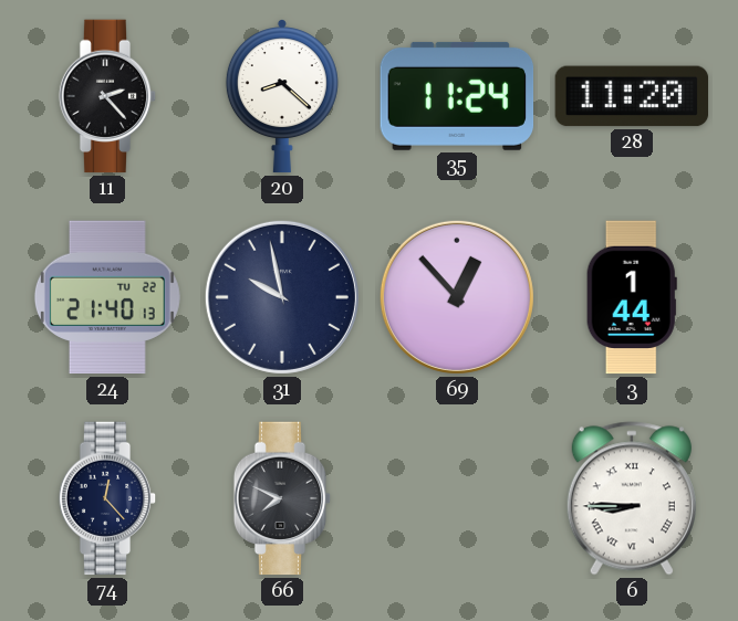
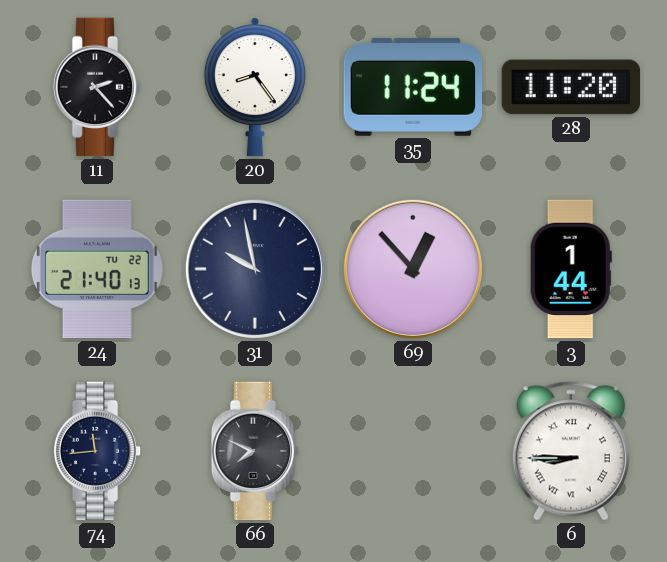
20: 8:22 -> 8:24
74: 12:23 -> 11:44
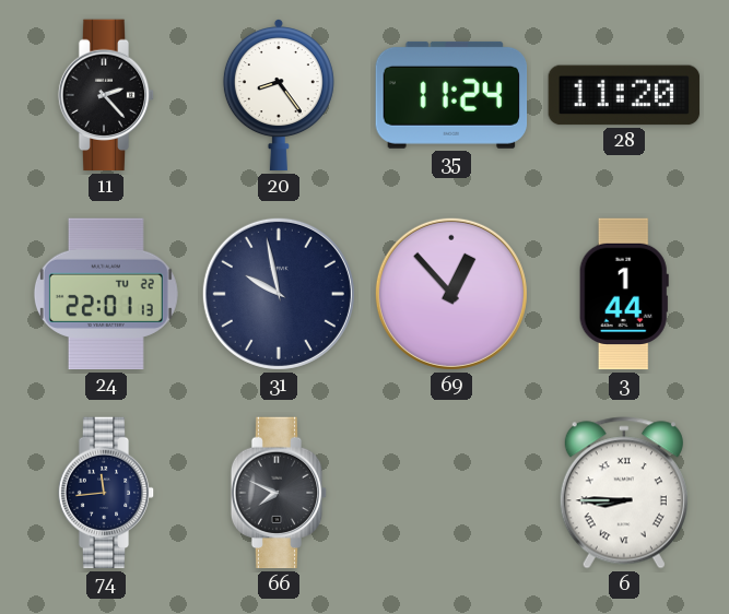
24: 21:40 -> 22:01
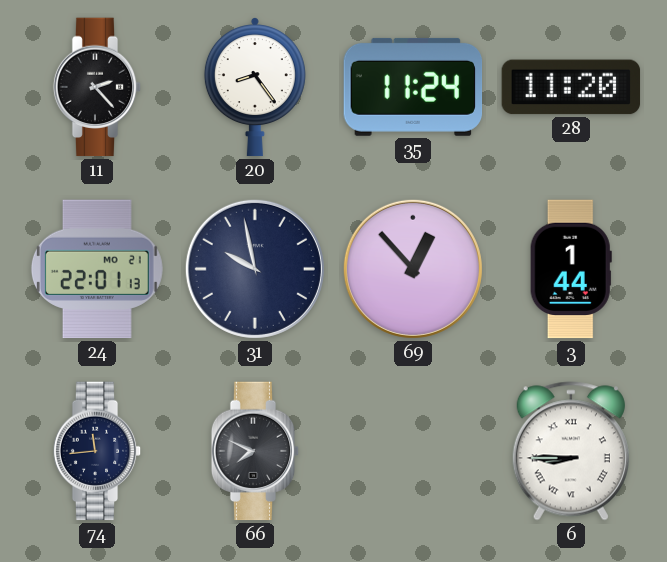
24 date: TU 22 -> MO 21
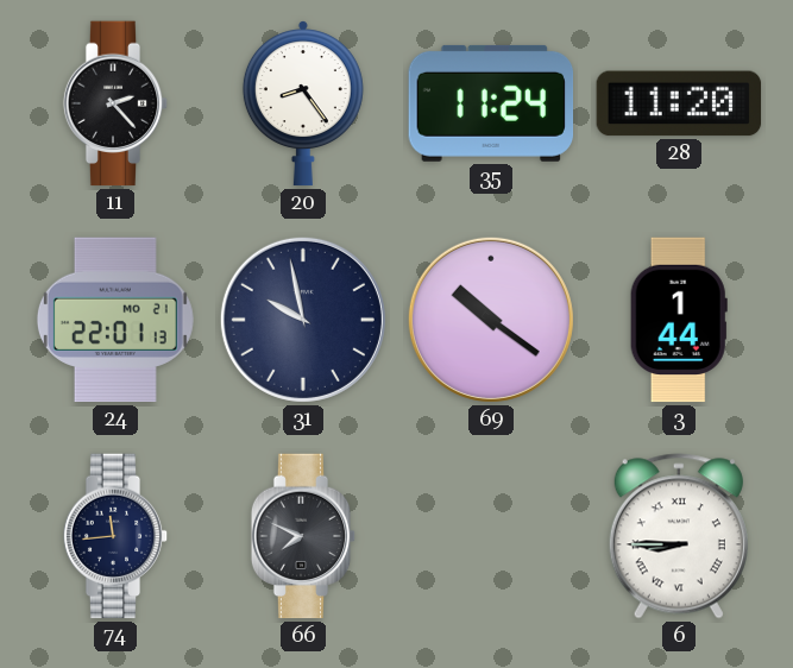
69: 12:53 -> 10:21
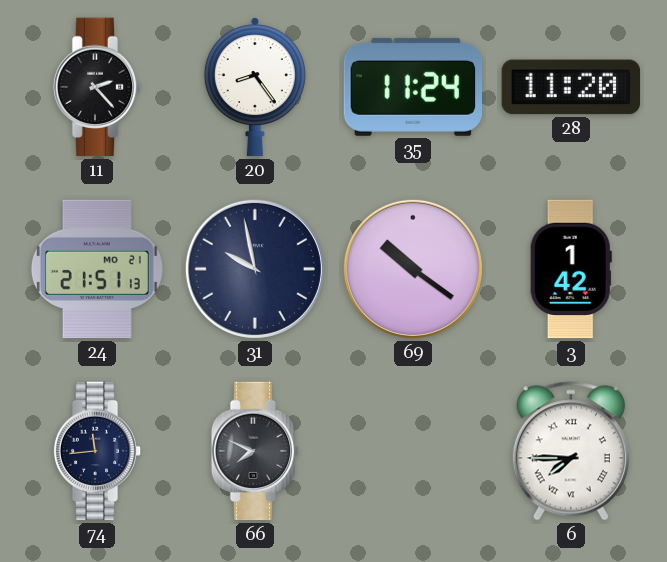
24: 22:01 -> 21:51
3: 1:44 -> 1:42
6: 8:45 -> 7:45
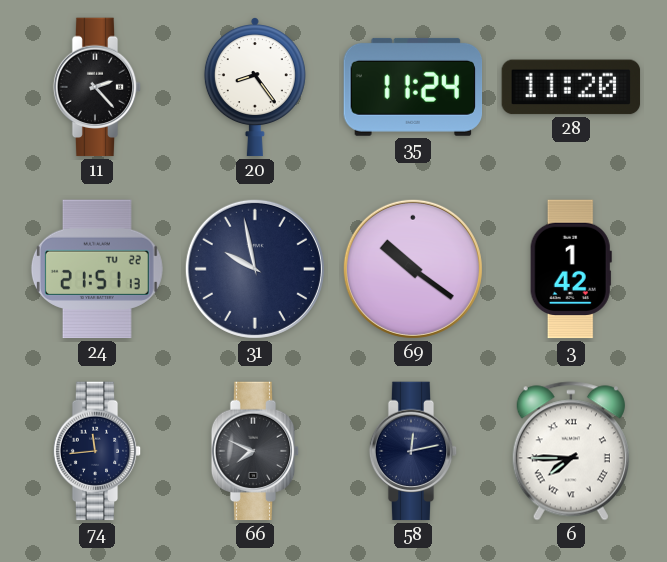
24 date: MO 21 -> TU 22
58: none -> 12:13
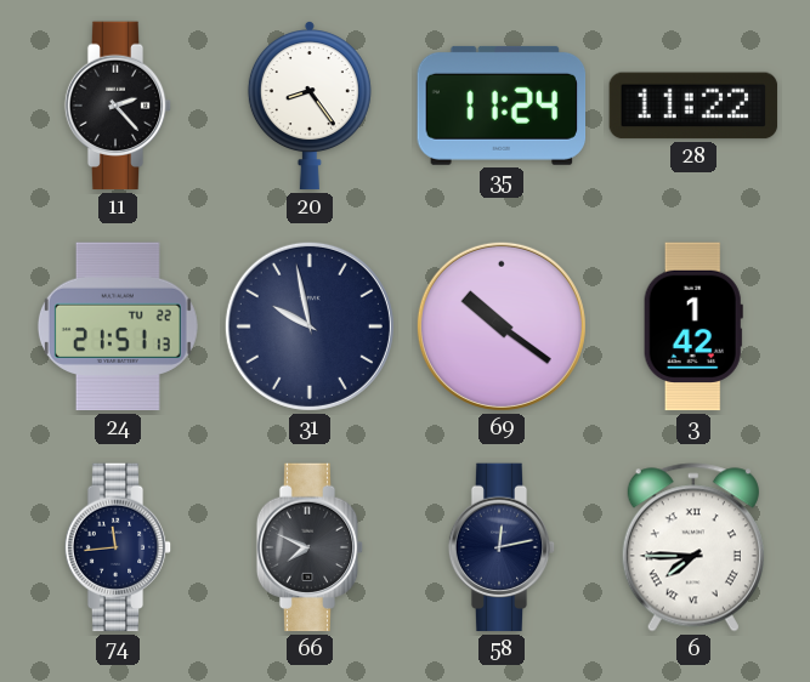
28: 11:20 -> 11:22
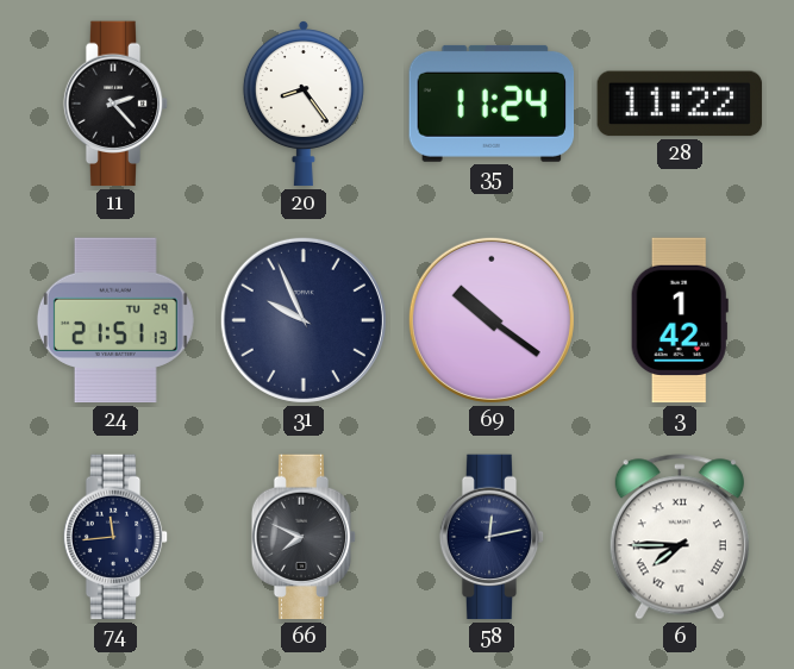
24 date: TU 22 -> TU 29
31: 9:58 -> 9:56
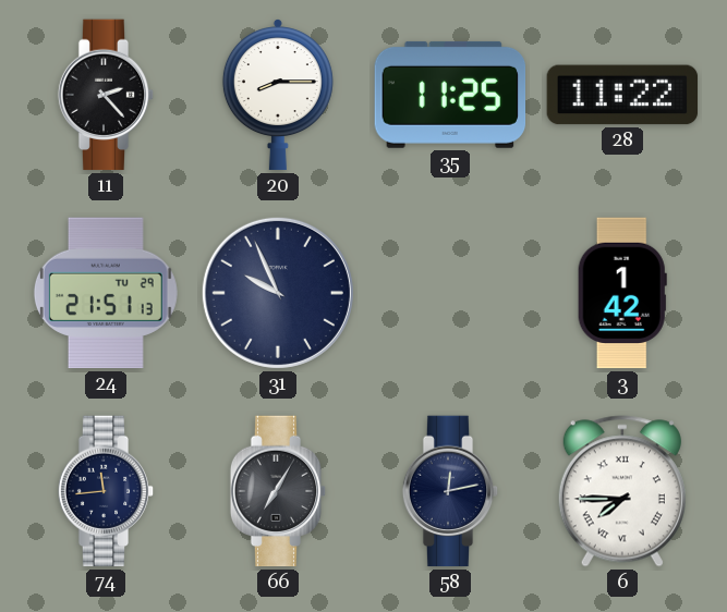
20: 8:24 -> 8:15
35: 11:24 -> 11:25
69: 10:21 -> none
66: 7:49 -> 7:05
